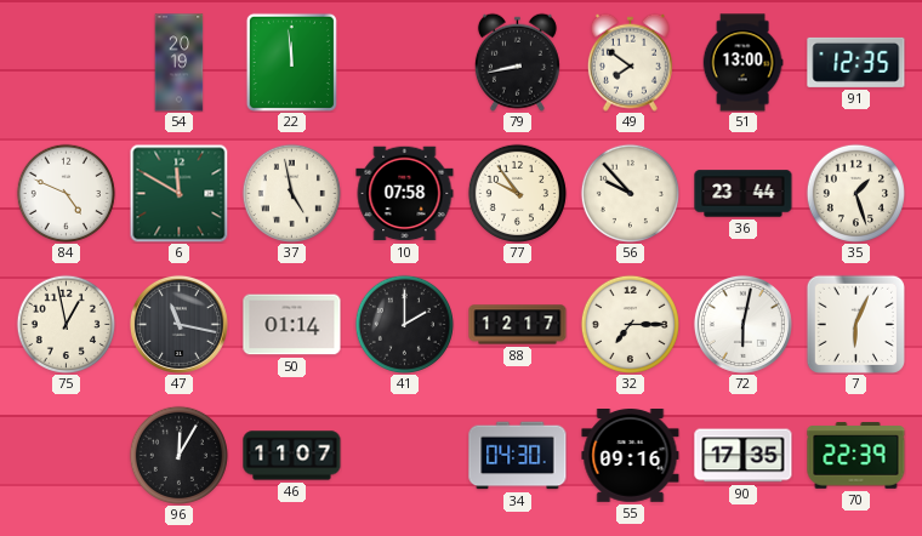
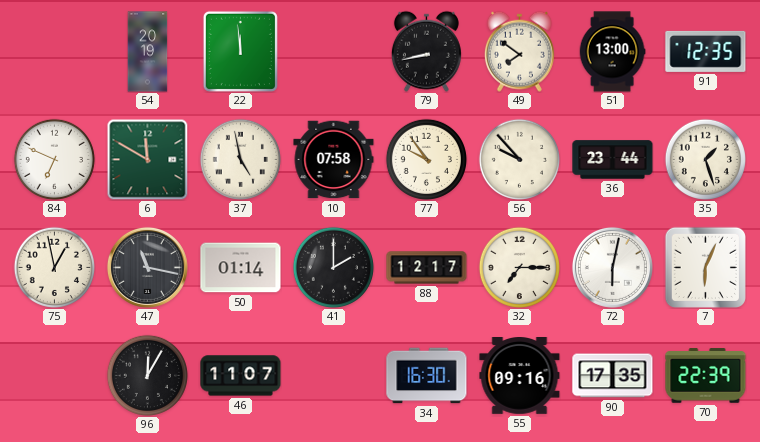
84: 4:49 -> 6:49
34: 04:30 -> 16:30
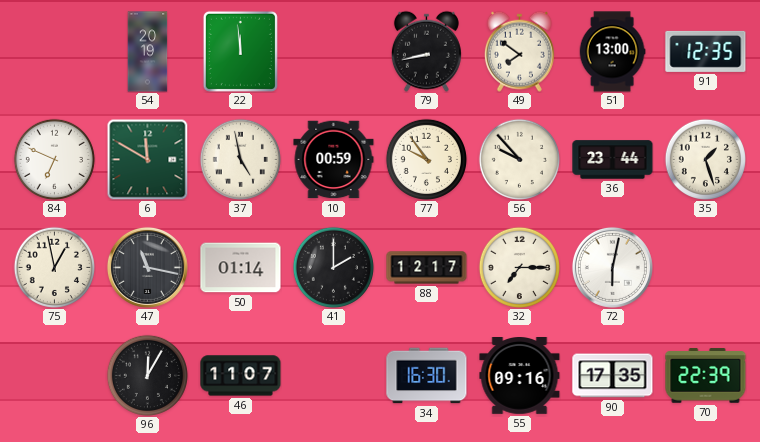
10: 07:58 -> 00:59
7: 6:04 -> none
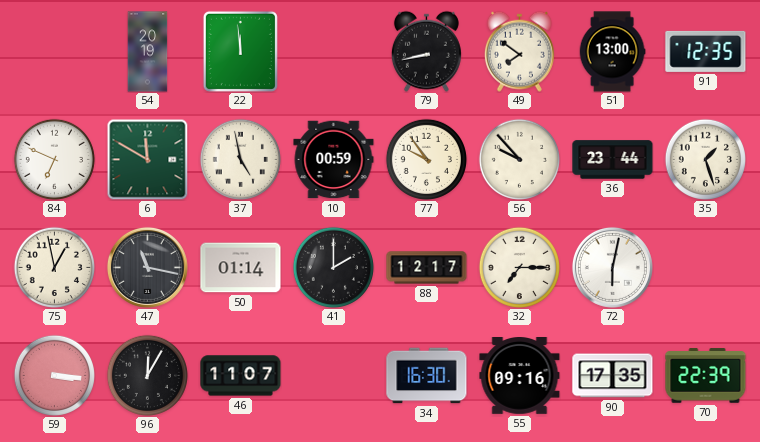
59: none -> 3:16
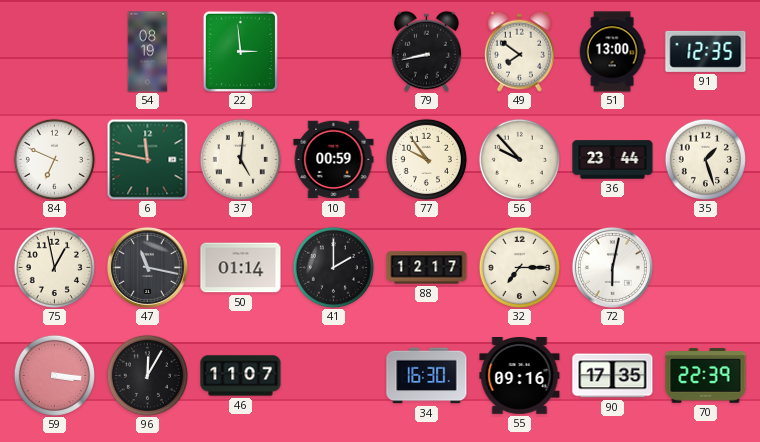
54: 20:19 -> 08:19
22: 11:59 -> 2:59
6: 11:50 -> 11:47
37: 4:58 -> 5:01
